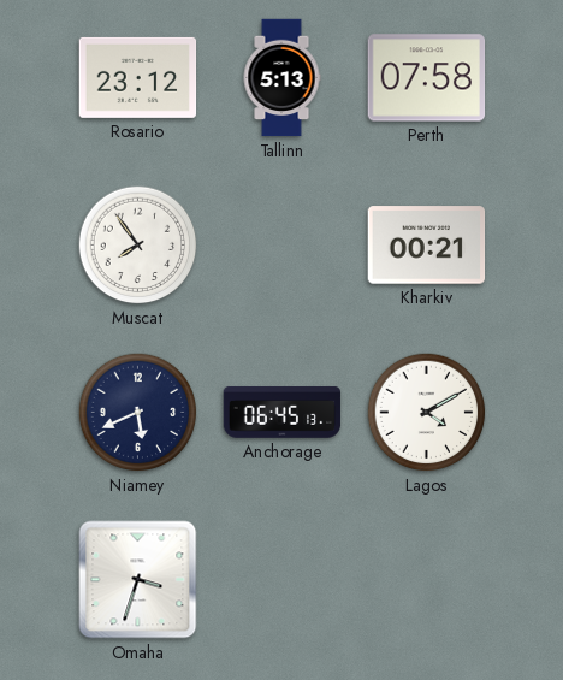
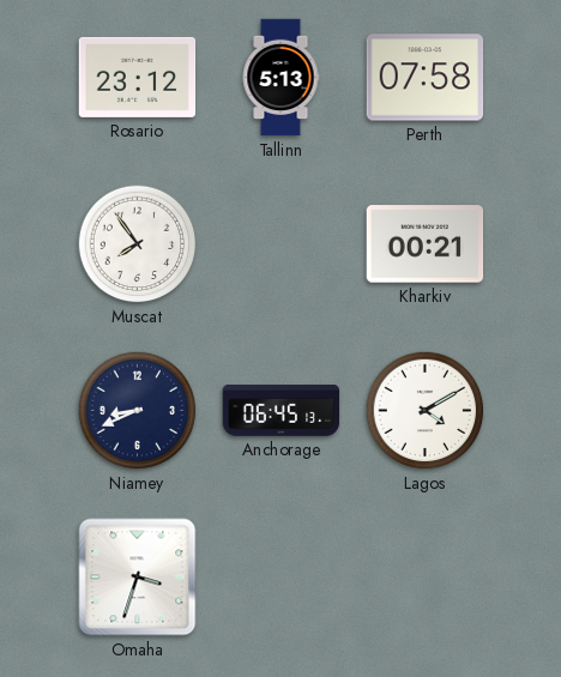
Niamey: 5:41 -> 8:41
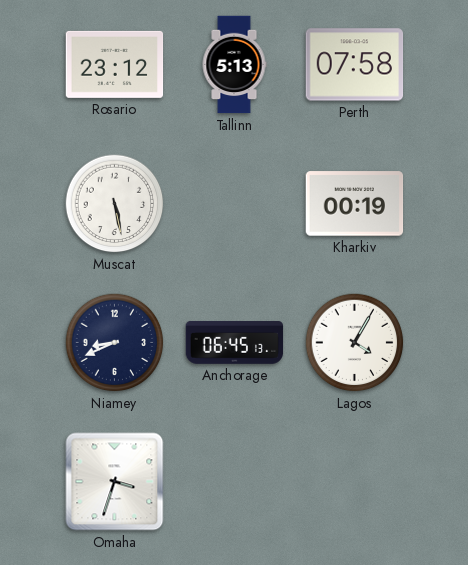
Muscat: 7:54 -> 5:28
Kharkiv: 00:21 -> 00:19
Lagos: 4:10 -> 4:05
